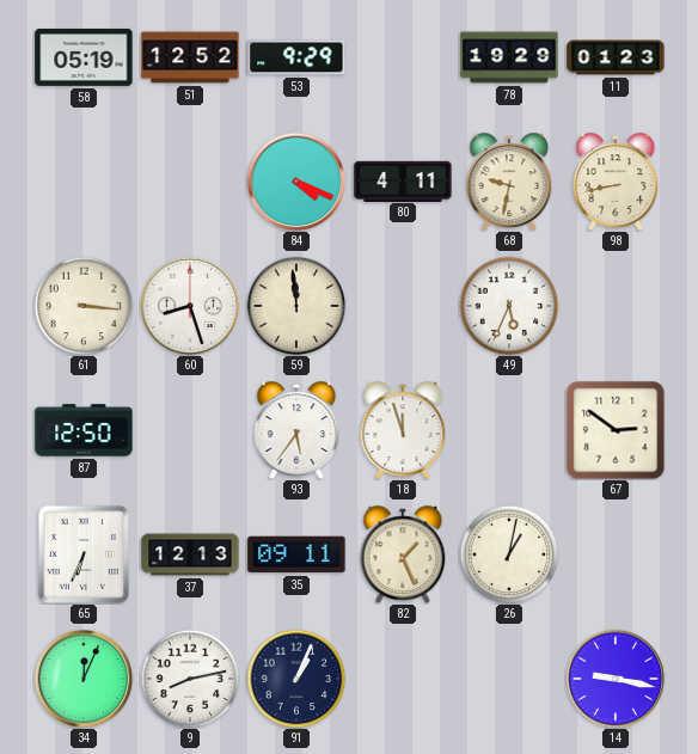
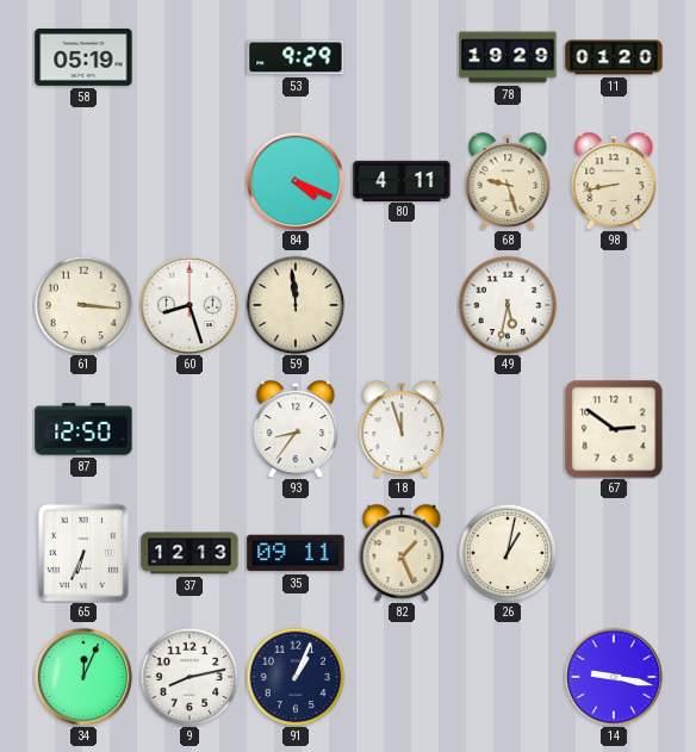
51: 12:52 -> none
11: 01:23 -> 01:20
68: 9:32 -> 9:27
49: 5:34 -> 5:32
93: 5:36 -> 8:36
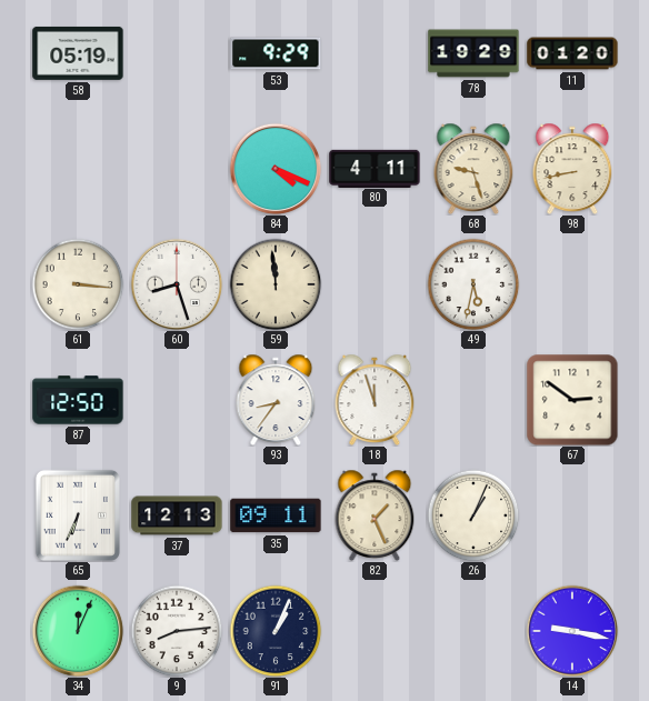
26: 1:02 -> 1:04
9: 8:13 -> 8:14
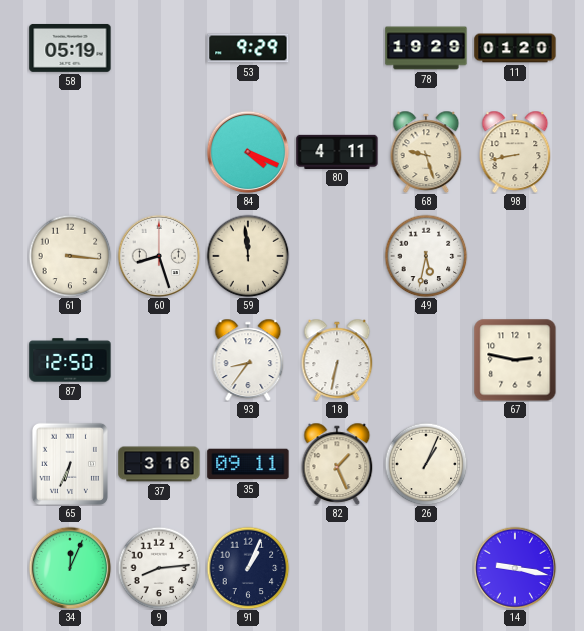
18: 11:57 -> 6:32
67: 2:51 -> 2:47
37: 12:13 -> 3:16
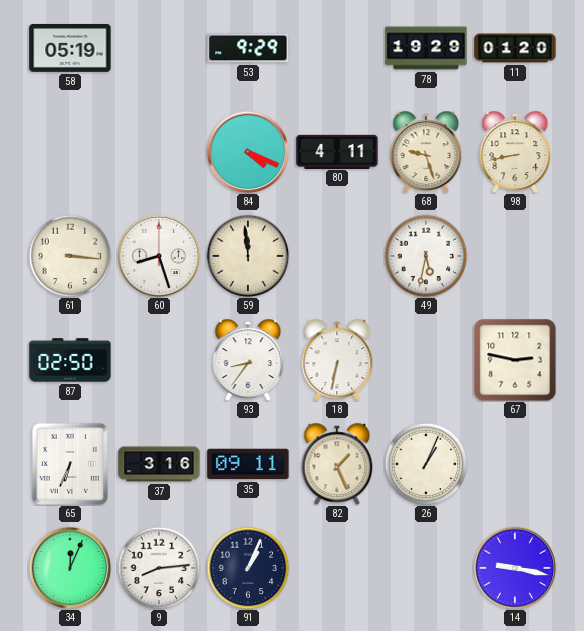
87: 12:50 -> 02:50
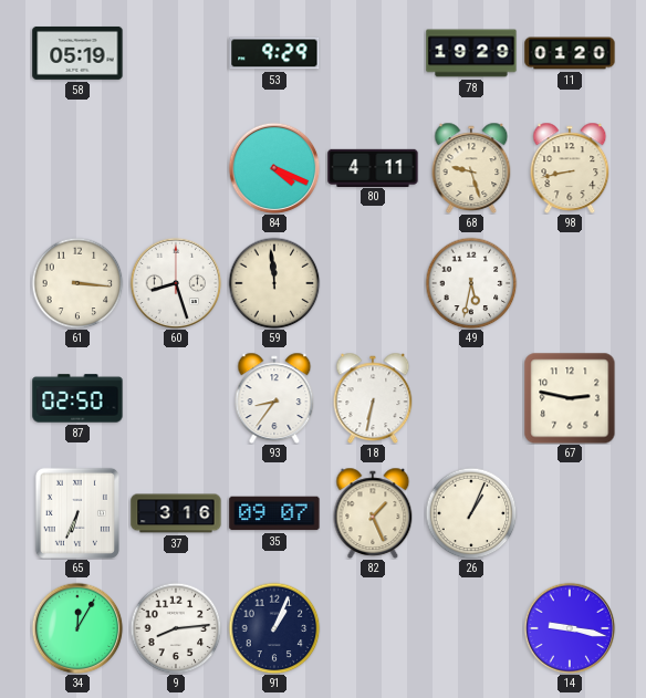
35: 09:11 -> 09:07
34: 12:04 -> 12:05
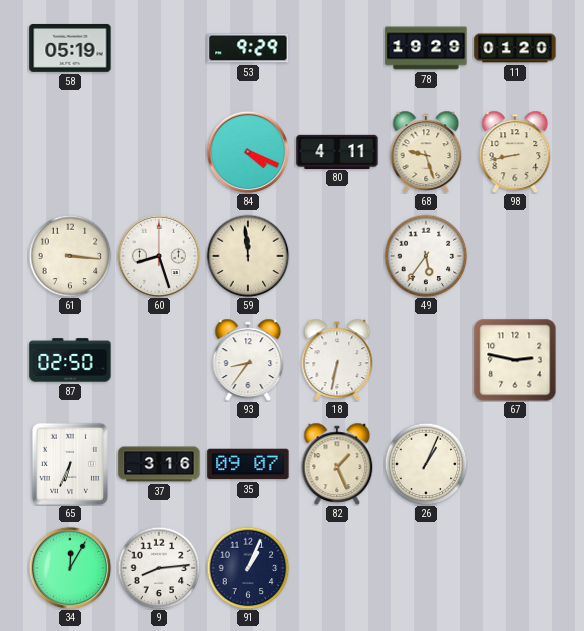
49: 5:32 -> 5:36
14: 9:17 -> none
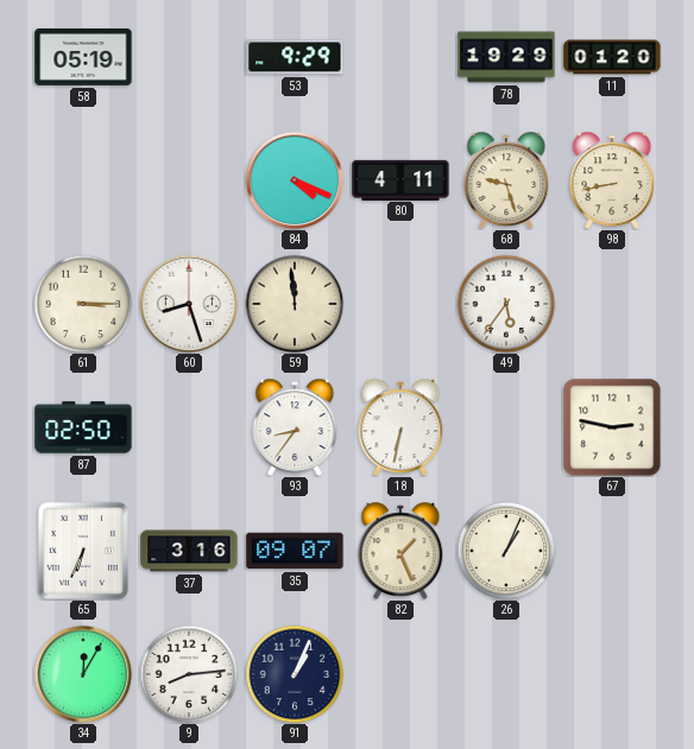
61: 3:16 -> 3:15
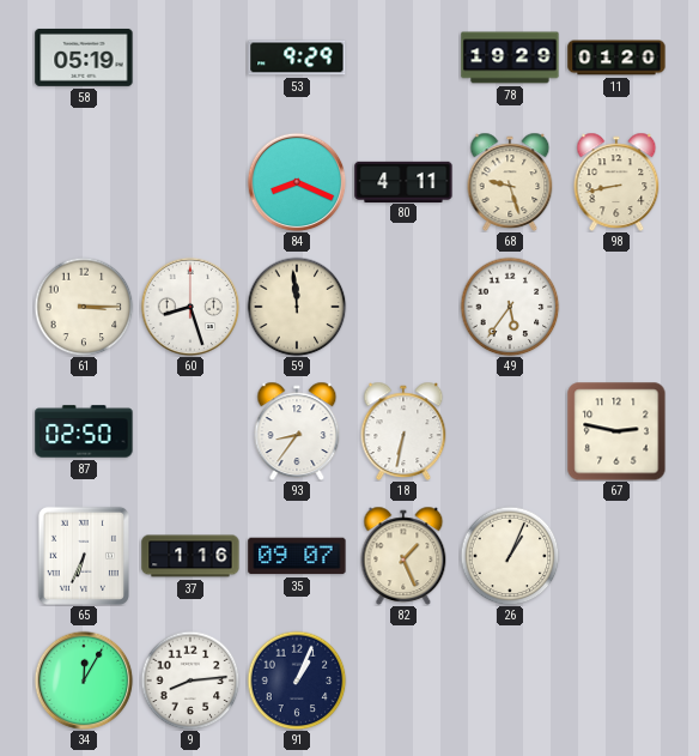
84: 4:19 -> 8:19
37: 3:16 -> 1:16
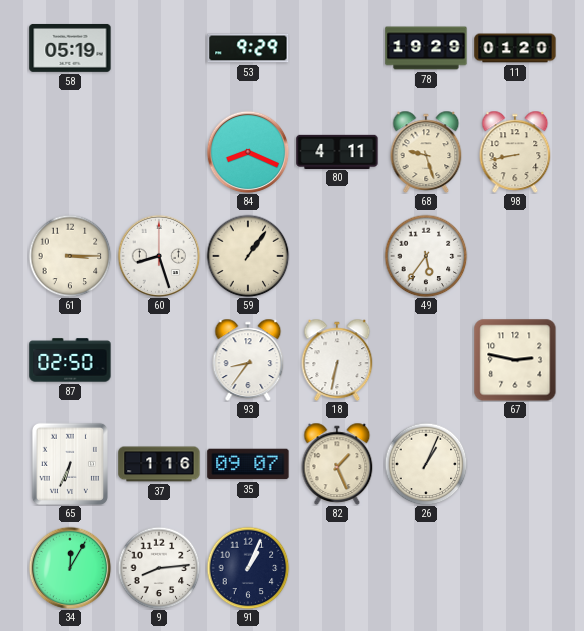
59: 11:59 -> 1:06
